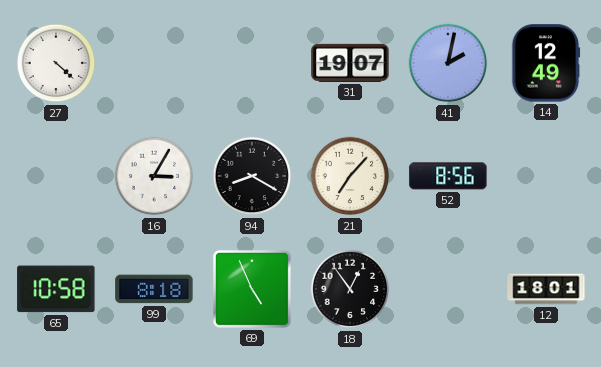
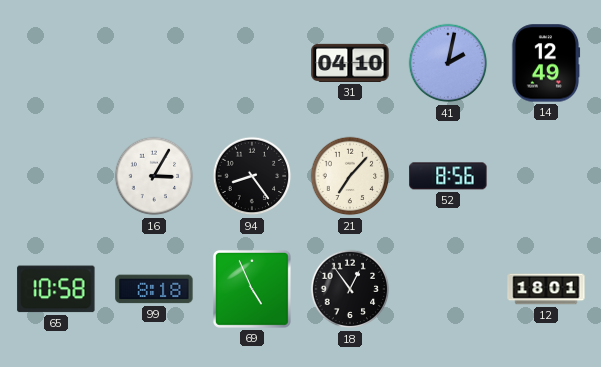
27: 4:22 -> none
31: 19:07 -> 04:10
94: 8:20 -> 8:24
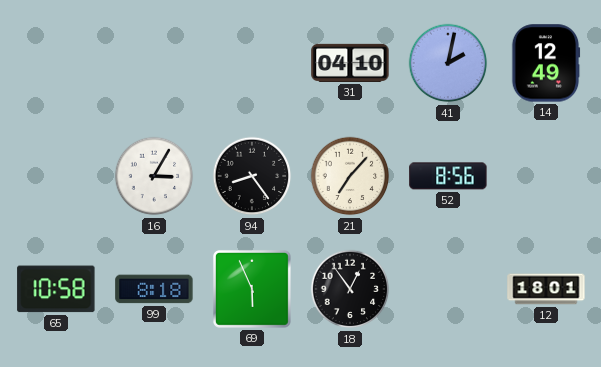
69: 4:56 -> 5:56
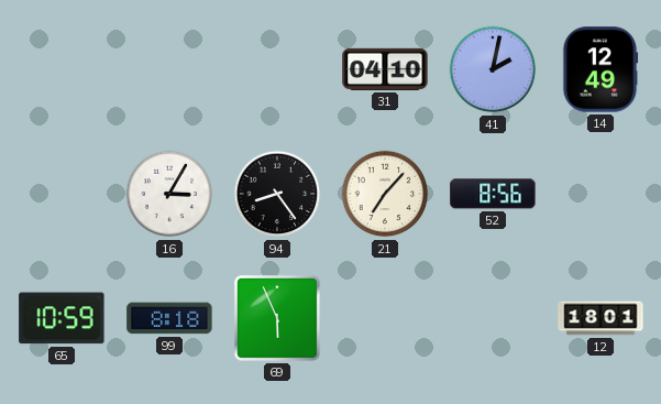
65: 10:58 -> 10:59
18: 12:54 -> none
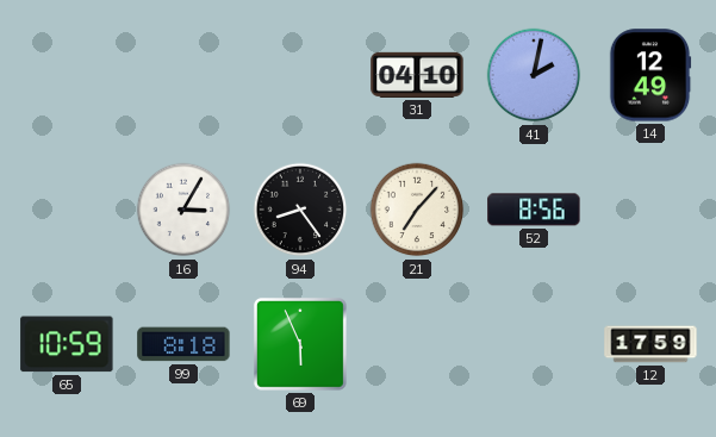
12: 18:01 -> 17:59
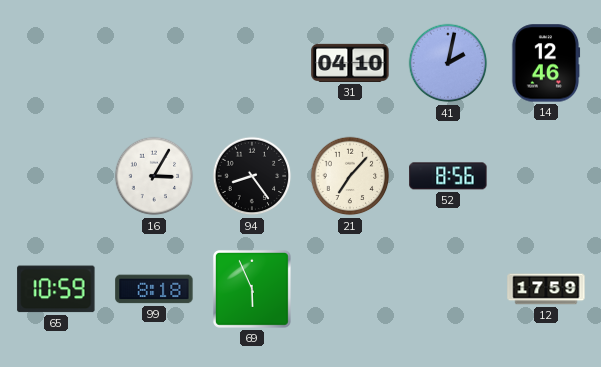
14: 12:49 -> 12:46
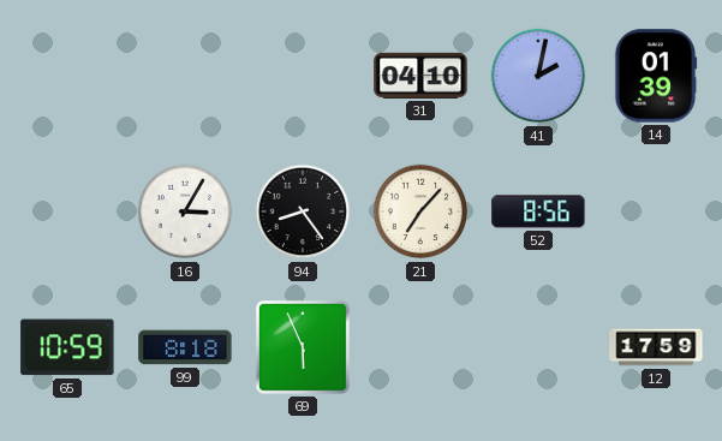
14: 12:46 -> 01:39
